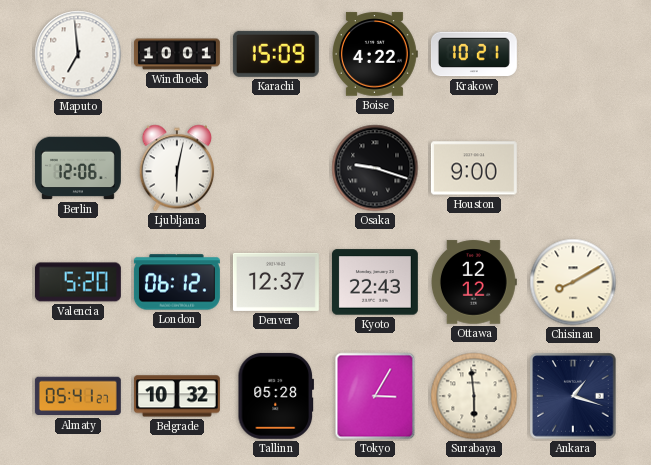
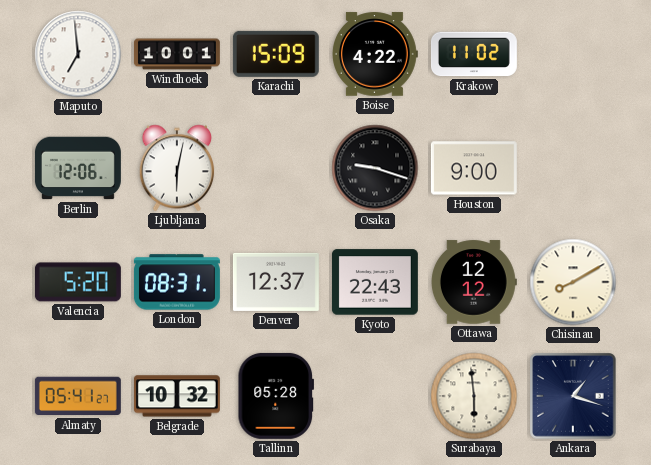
Krakow: 10:21 -> 11:02
London: 06:12 -> 08:31
Tokyo: 3:05 -> none
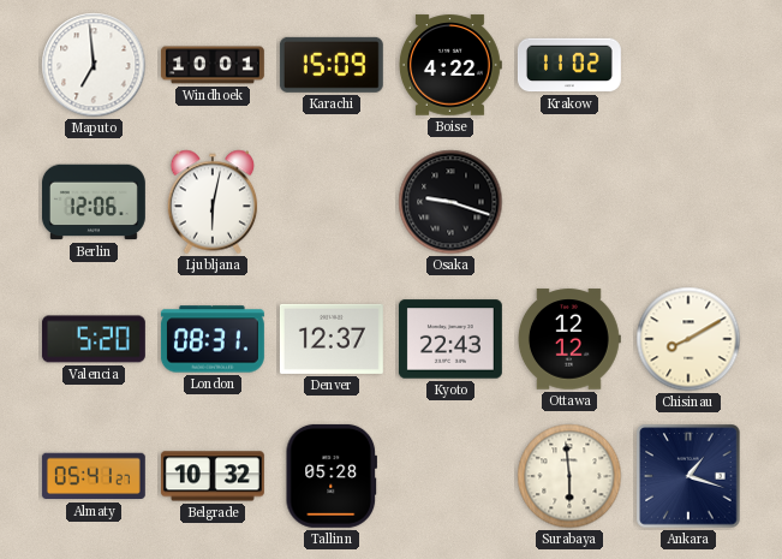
Houston: 9:00 -> none
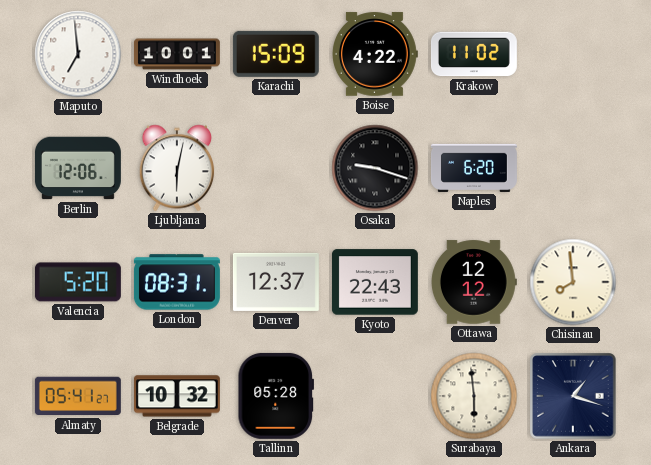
Naples: none -> 6:20
Chisinau: 8:10 -> 7:59
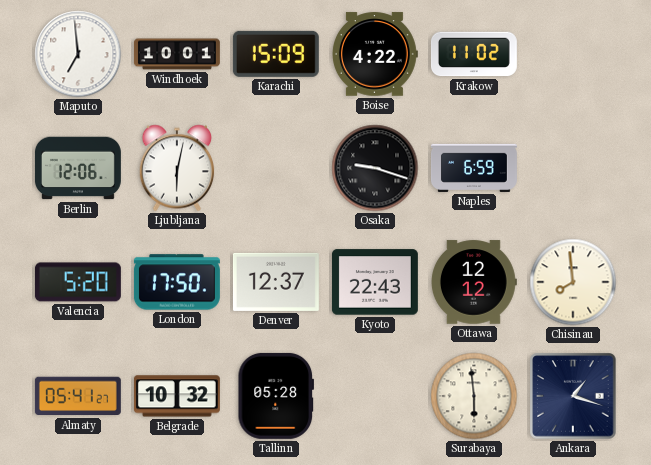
Naples: 6:20 -> 6:59
London: 08:31 -> 17:50
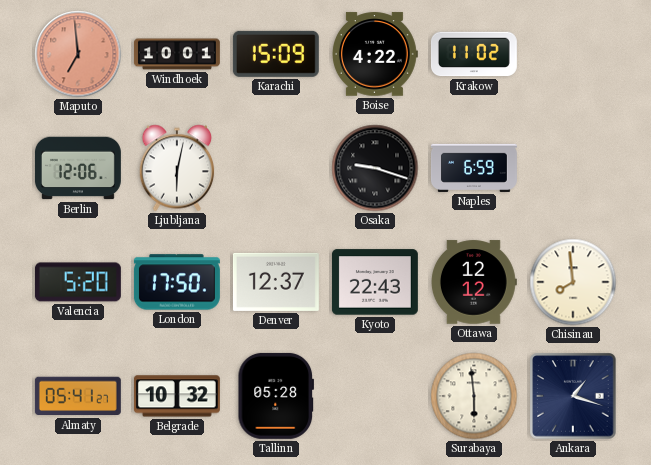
Maputo dial: white -> salmon
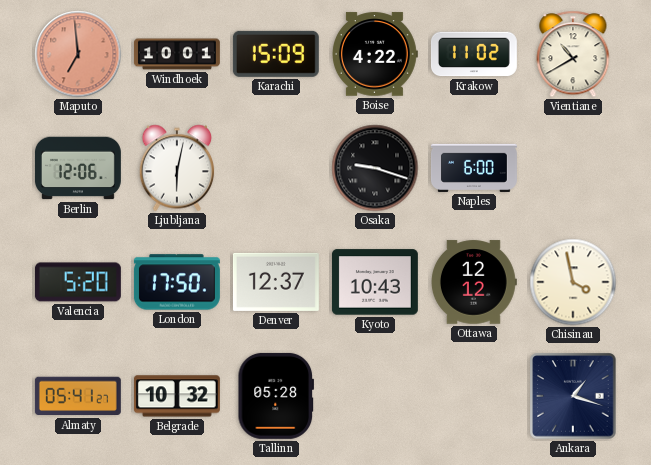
Vientiane: none -> 10:40
Naples: 6:59 -> 6:00
Kyoto: 22:43 -> 10:43
Chisinau: 7:59 -> 3:58
Surabaya: 5:59 -> none
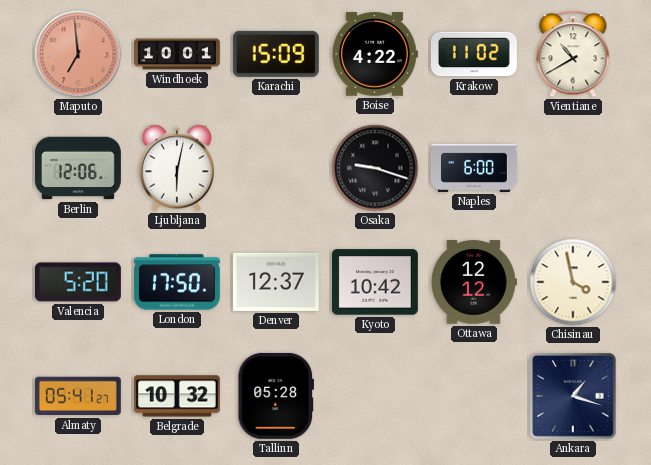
Kyoto: 10:43 -> 10:42
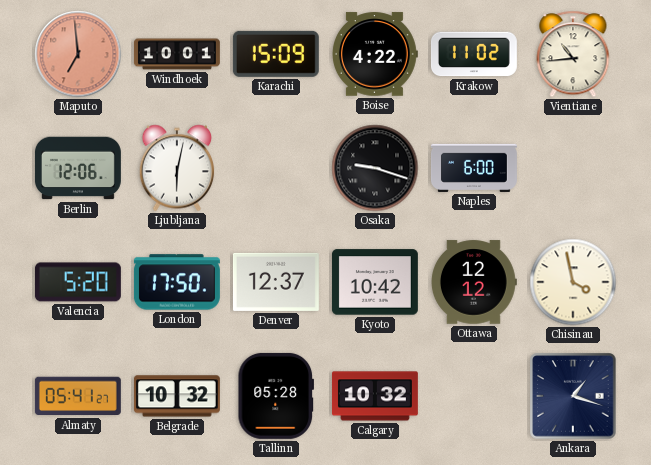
Vientiane: 10:40 -> 10:44
Calgary: none -> 10:32
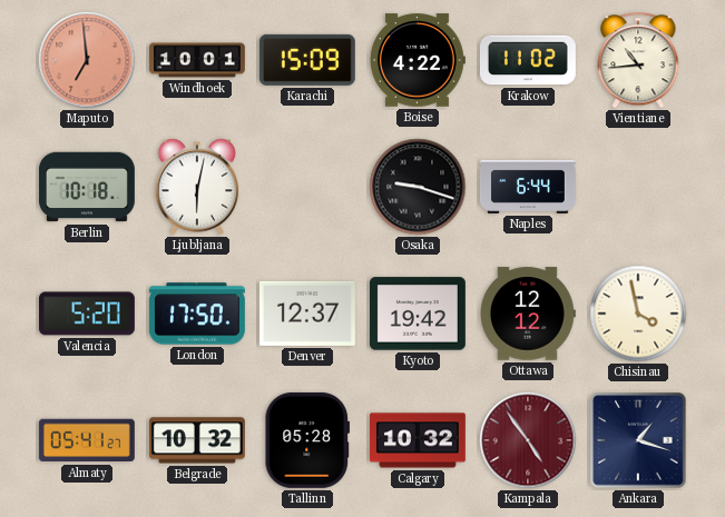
Berlin: 12:06 -> 10:18
Naples: 6:00 -> 6:44
Kyoto: 10:42 -> 19:42
Kampala: none -> 4:54
